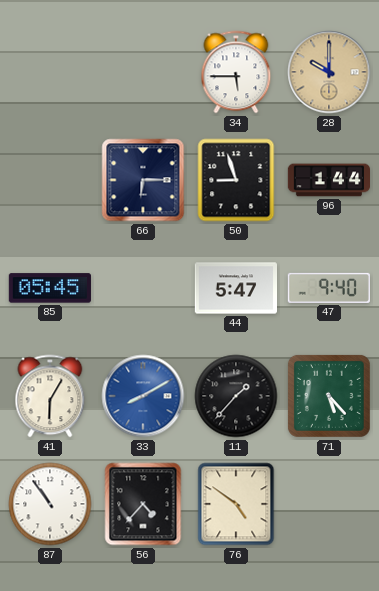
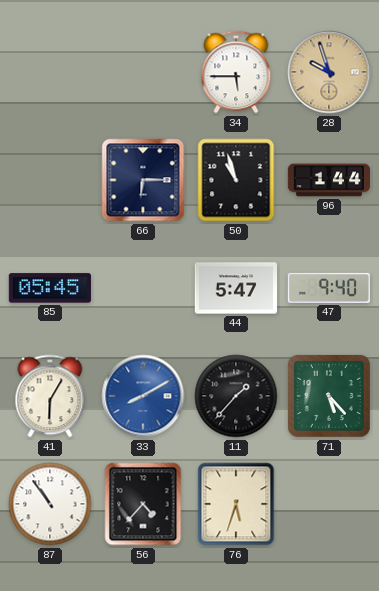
28: 10:00 -> 9:57
50: 8:57 -> 10:57
76: 4:51 -> 5:33
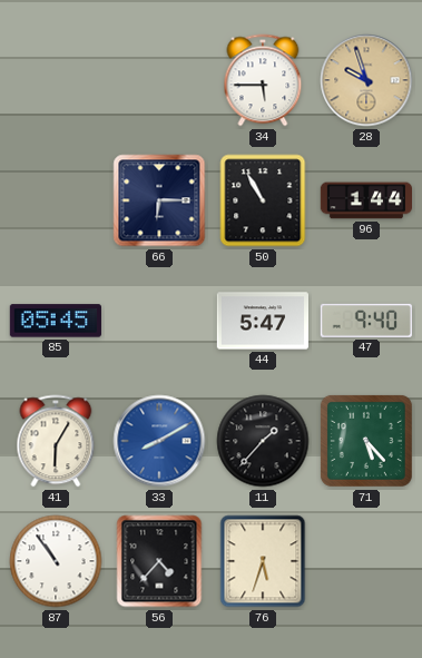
50: 10:57 -> 10:55
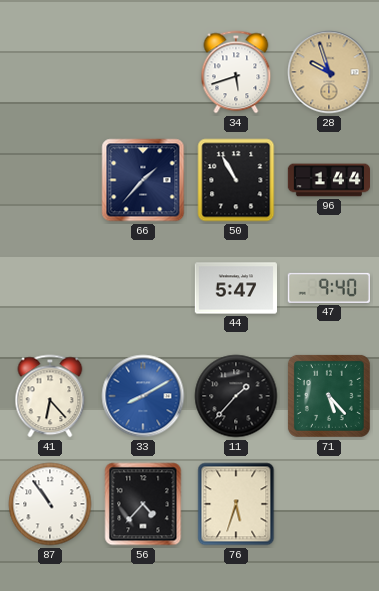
34: 5:45 -> 5:42
66: 6:15 -> 1:37
85: 05:45 -> none
41: 6:05 -> 6:23
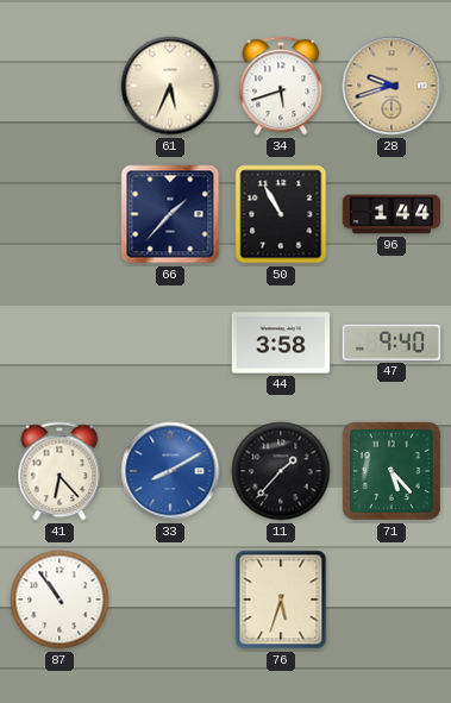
61: none -> 5:34
28: 9:57 -> 9:42
44: 5:47 -> 3:58
56: 4:37 -> none
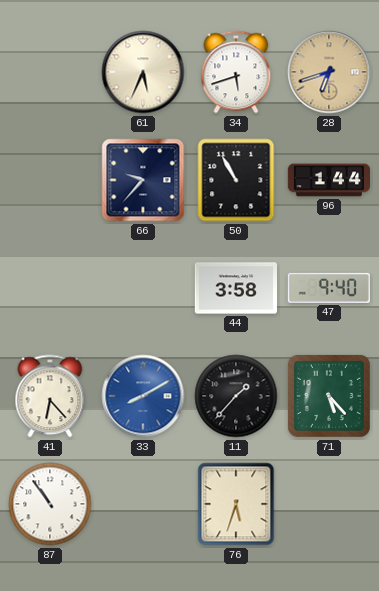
28: 9:42 -> 6:42
66: 1:37 -> 9:37
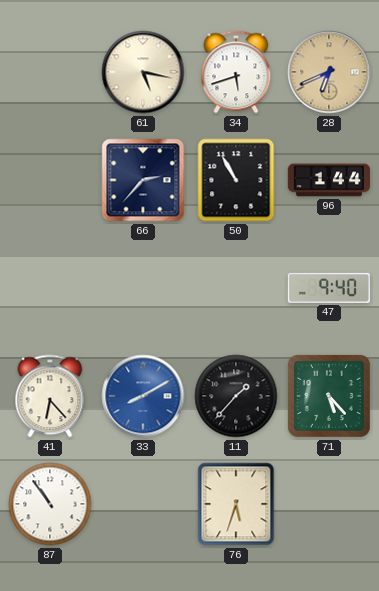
61: 5:34 -> 5:17
28: 6:42 -> 6:41
66: 9:37 -> 2:37
44: 3:58 -> none
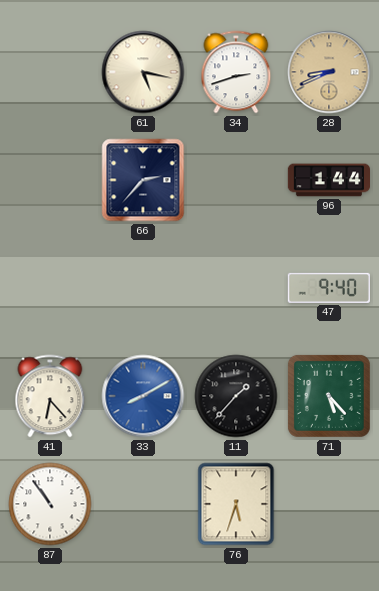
34: 5:42 -> 2:42
28: 6:41 -> 8:41
50: 10:55 -> none
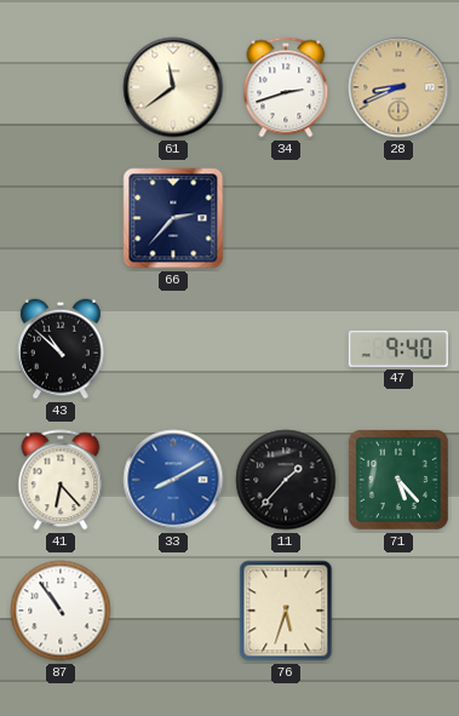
61: 5:17 -> 11:39
96: 1:44 -> none
43: none -> 10:52
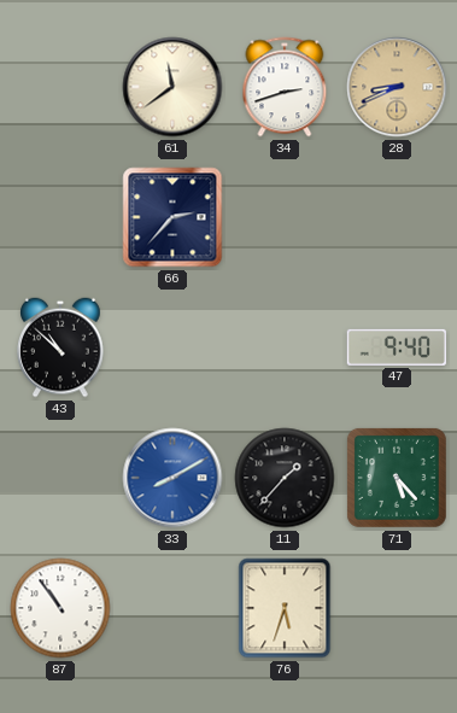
41: 6:23 -> none
